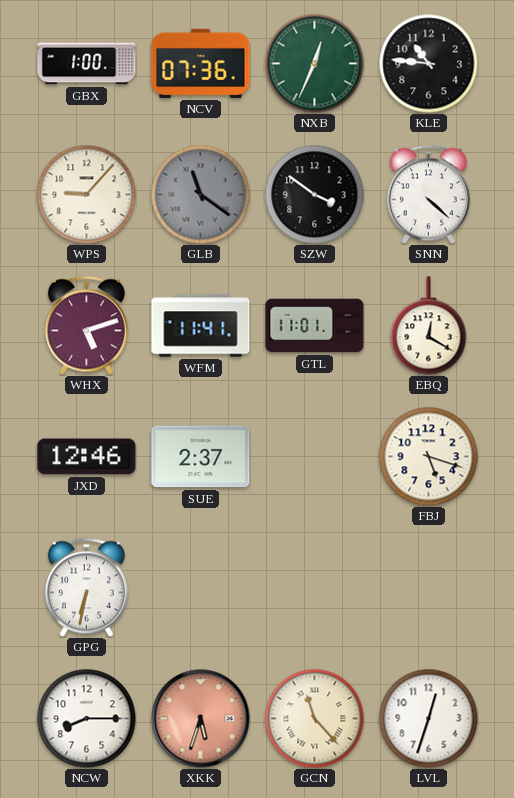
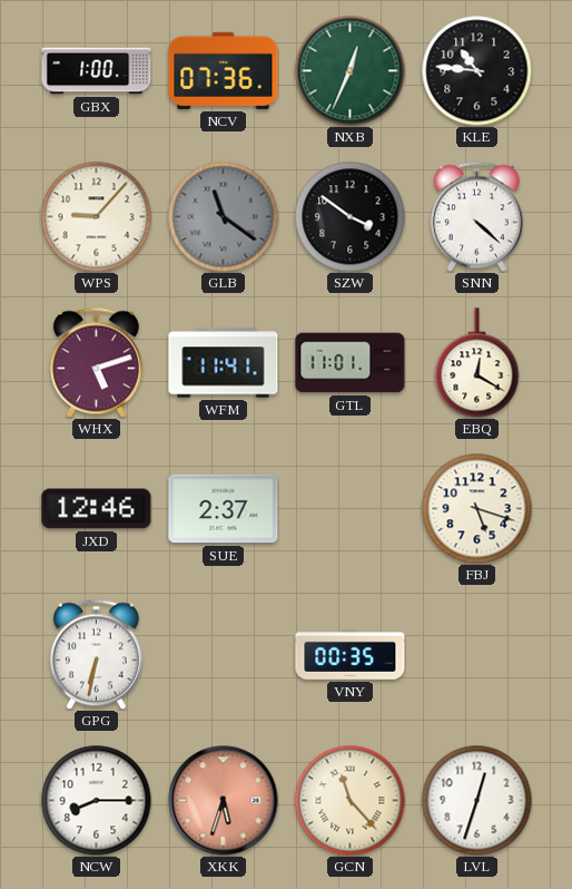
VNY: none -> 00:35
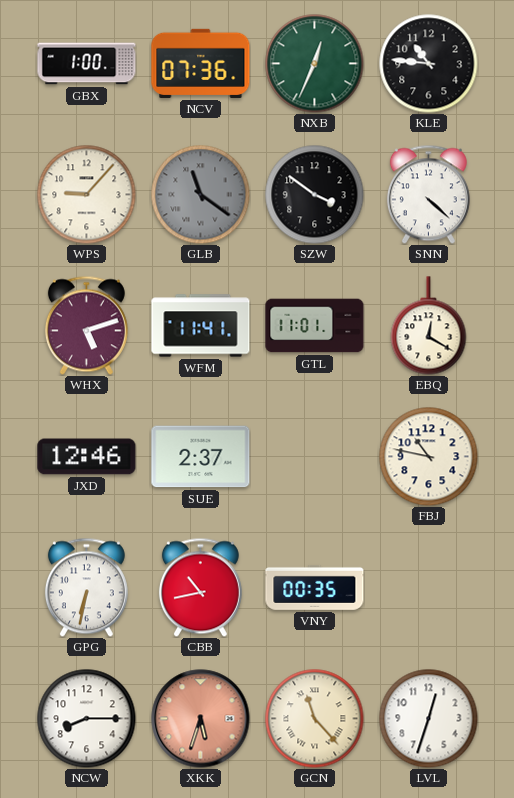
FBJ: 5:18 -> 10:47
CBB: none -> 10:43
